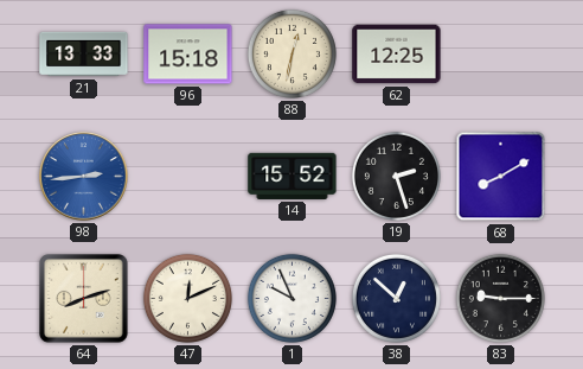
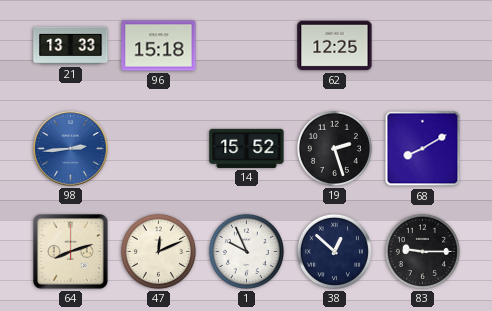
88: 12:32 -> none
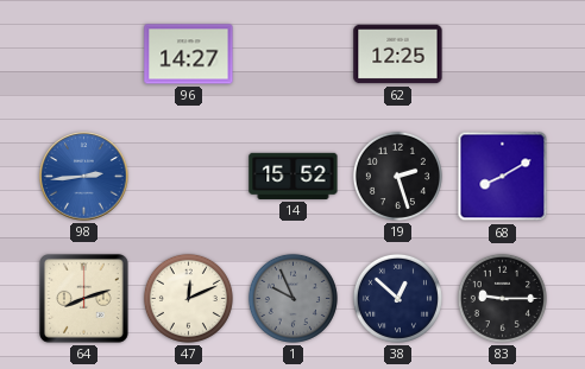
21: 13:33 -> none
96: 15:18 -> 14:27
1 dial: white -> grey
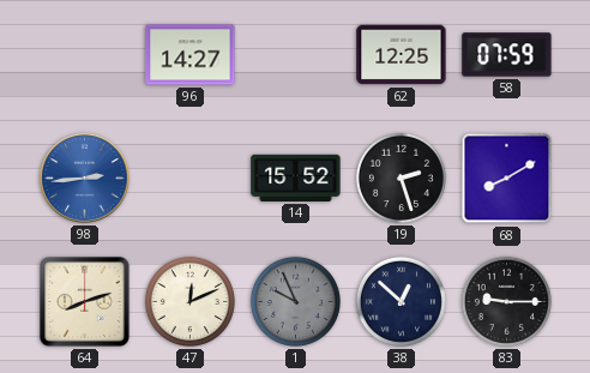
58: none -> 07:59
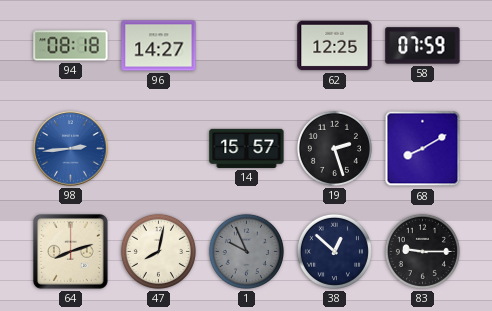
94: none -> 08:18
14: 15:52 -> 15:57
47: 12:11 -> 8:02
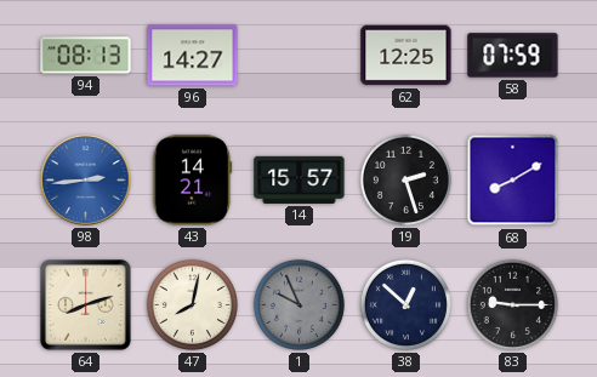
94: 08:18 -> 08:13
43: none -> 14:21
